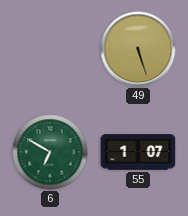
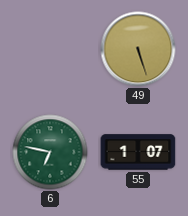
6: 6:50 -> 6:47
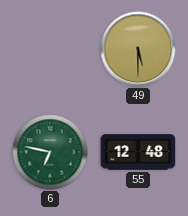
49: 5:27 -> 5:30
55: 1:07 -> 12:48
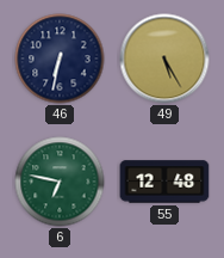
46: none -> 6:32
49: 5:30 -> 5:25
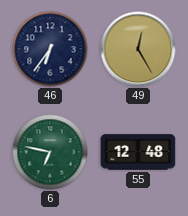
46: 6:32 -> 6:36
49: 5:25 -> 12:25
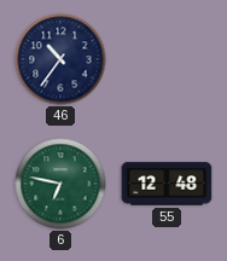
46: 6:36 -> 10:36
49: 12:25 -> none
